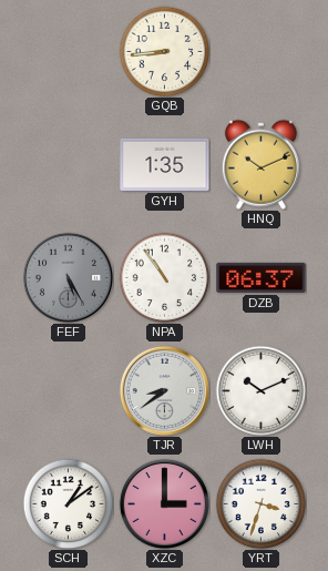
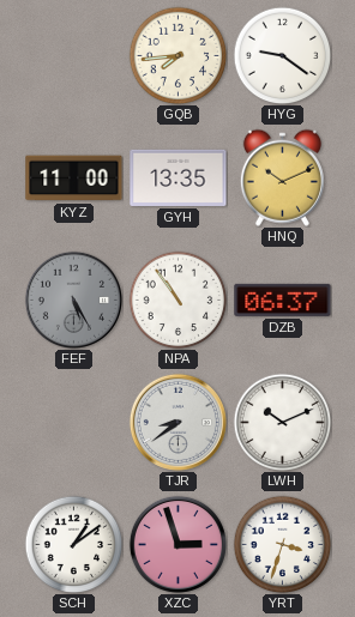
GQB: 8:44 -> 7:44
HYG: none -> 9:21
KYZ: none -> 11:00
GYH: 1:35 -> 13:35
XZC: 3:00 -> 2:57
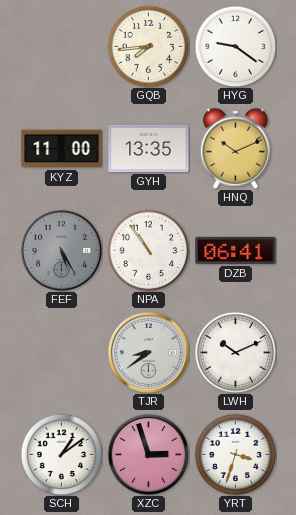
DZB: 06:37 -> 06:41
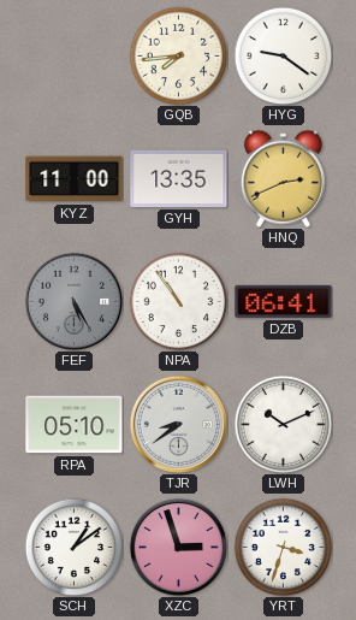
HNQ: 10:11 -> 2:41
RPA: none -> 05:10
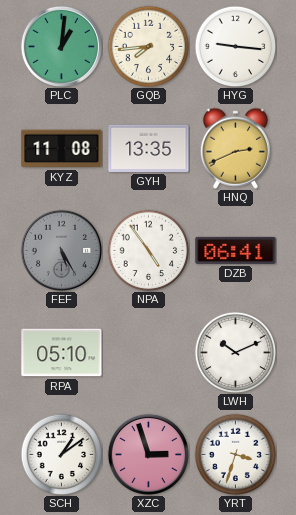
PLC: none -> 1:01
HYG: 9:21 -> 9:16
KYZ: 11:00 -> 11:08
NPA: 10:54 -> 4:54
TJR: 8:39 -> none
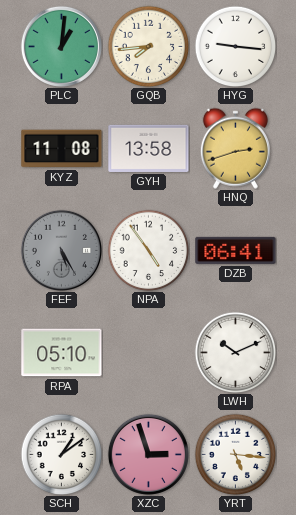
GYH: 13:35 -> 13:58
HNQ: 2:41 -> 2:42
YRT: 3:33 -> 5:16
